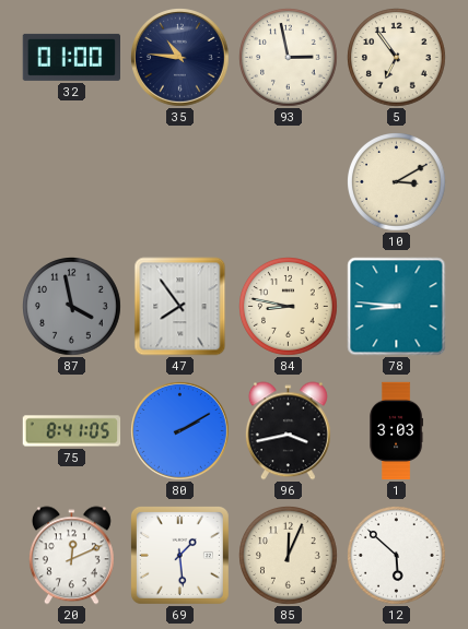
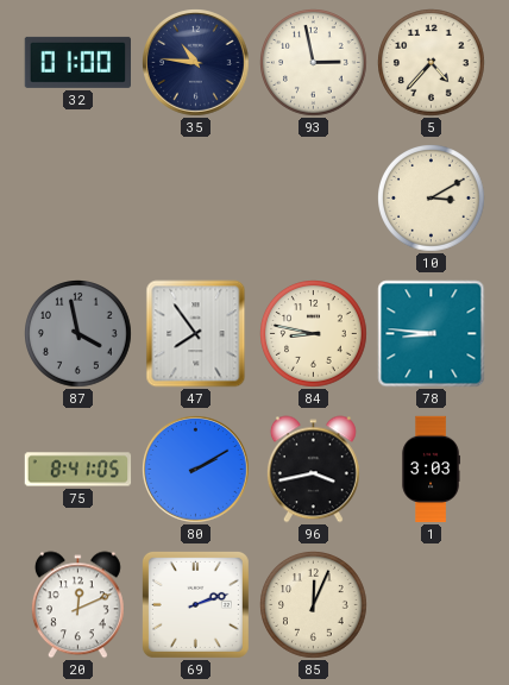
5: 6:54 -> 4:37
69: 1:29 -> 2:12
12: 5:52 -> none
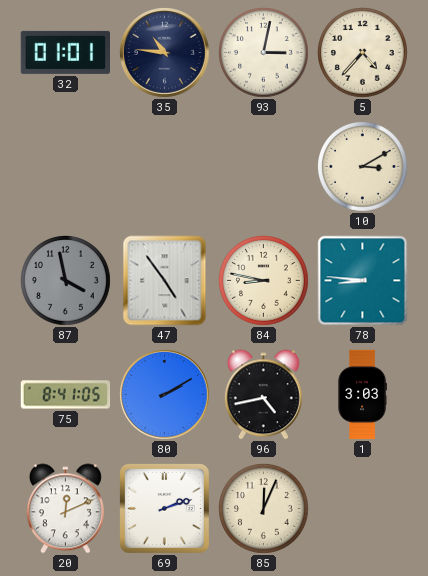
32: 01:00 -> 01:01
93: 2:58 -> 3:02
47: 7:54 -> 4:54
96: 3:43 -> 4:43
